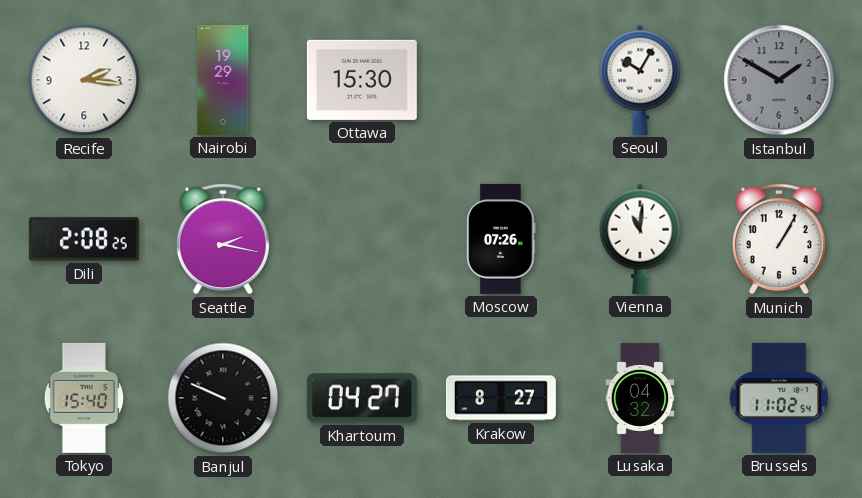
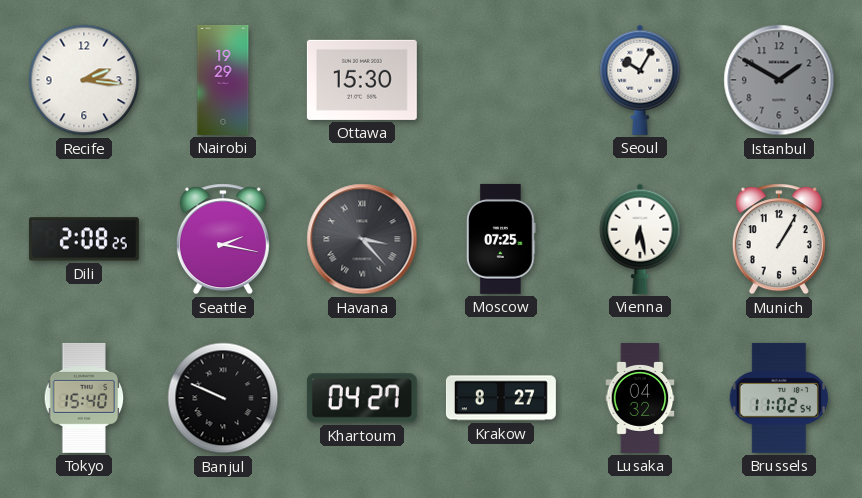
Havana: none -> 3:23
Moscow: 07:26 -> 07:25
Vienna: 11:01 -> 6:28
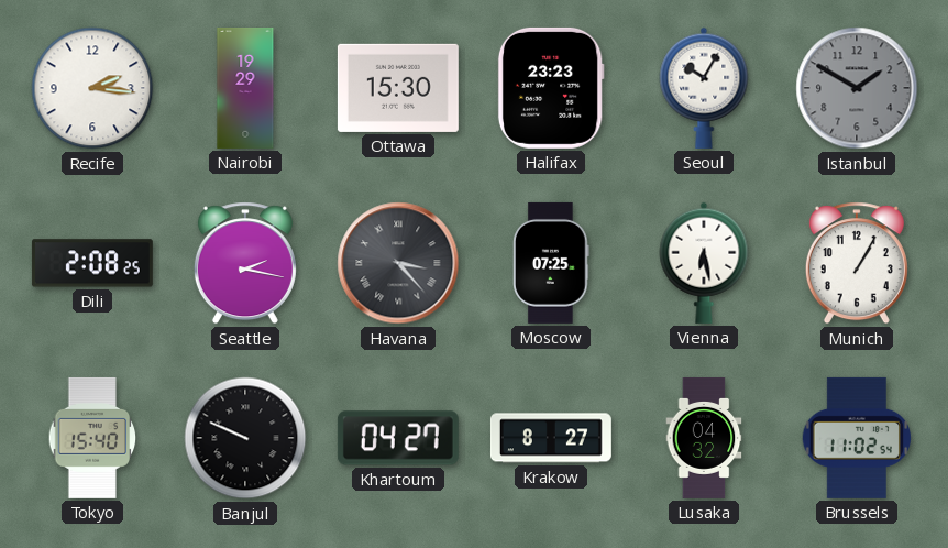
Halifax: none -> 23:23
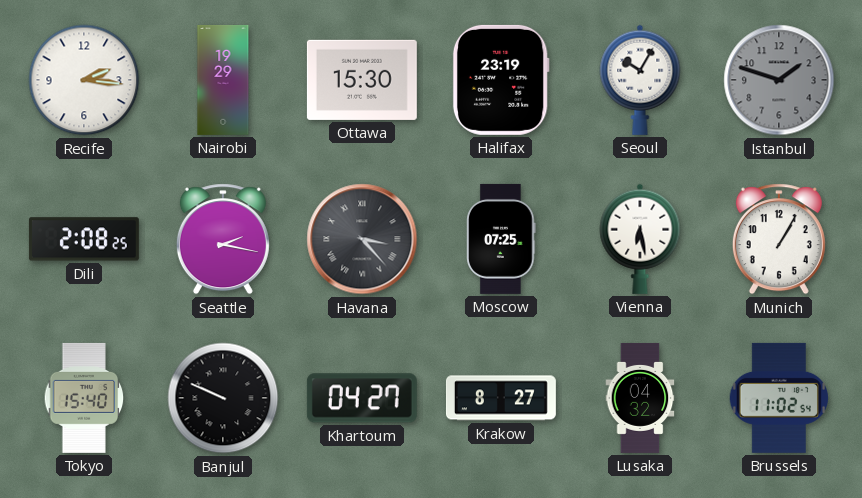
Halifax: 23:23 -> 23:19
Istanbul: 1:50 -> 1:48
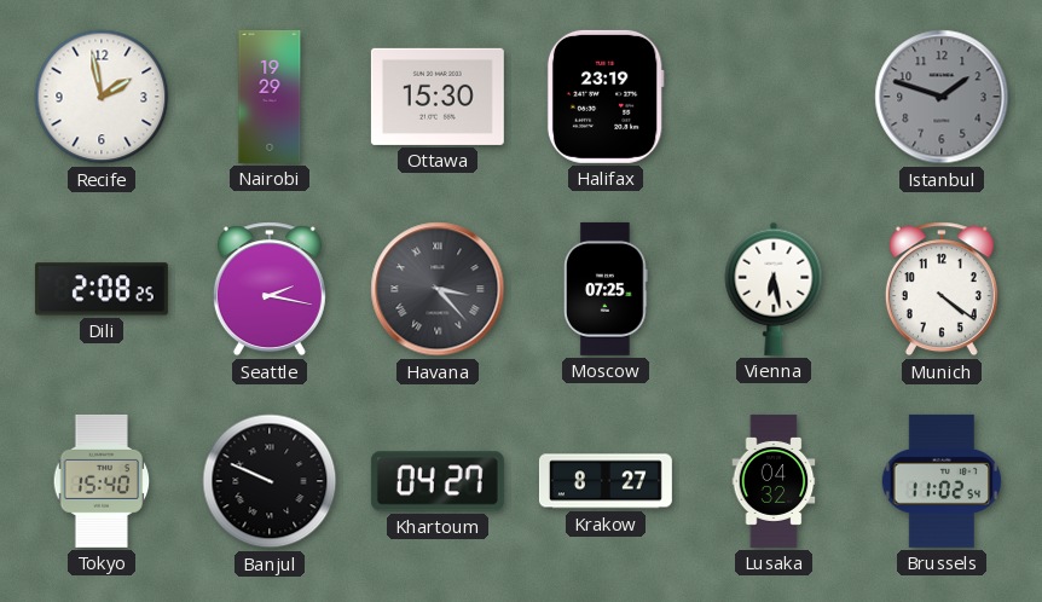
Recife: 2:16 -> 1:58
Seoul: 10:05 -> none
Munich: 1:05 -> 4:21
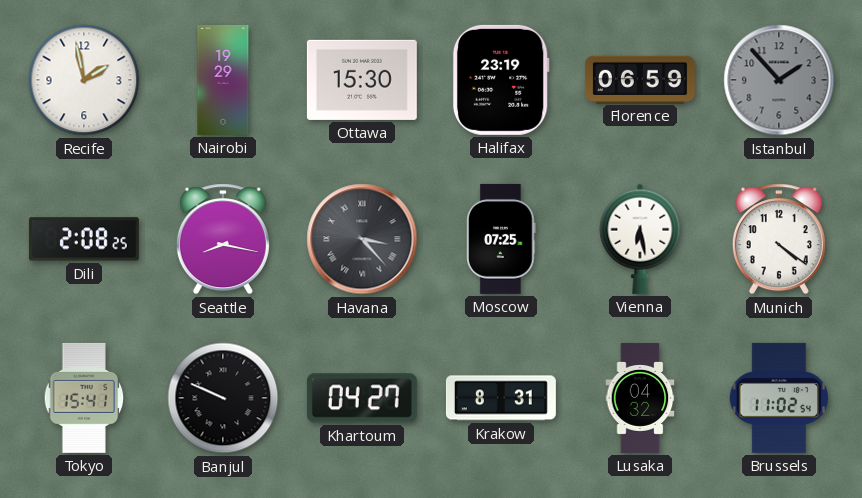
Florence: none -> 06:59
Istanbul: 1:48 -> 1:53
Seattle: 2:17 -> 8:17
Tokyo: 15:40 -> 15:41
Krakow: 8:27 -> 8:31
